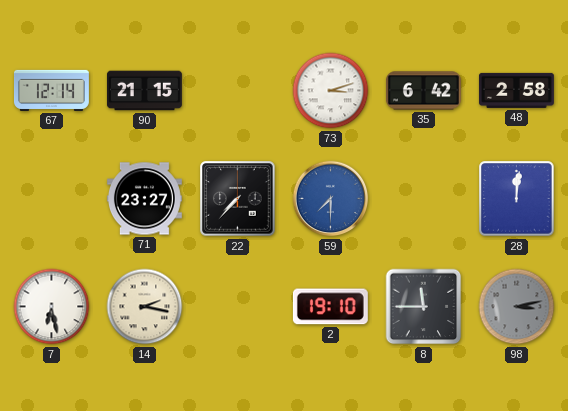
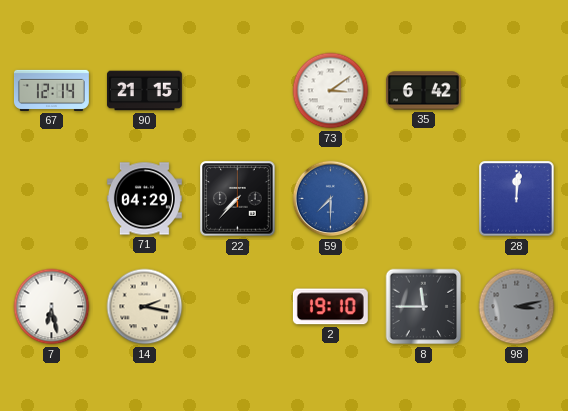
73: 3:12 -> 3:09
48: 2:58 -> none
71: 23:27 -> 04:29
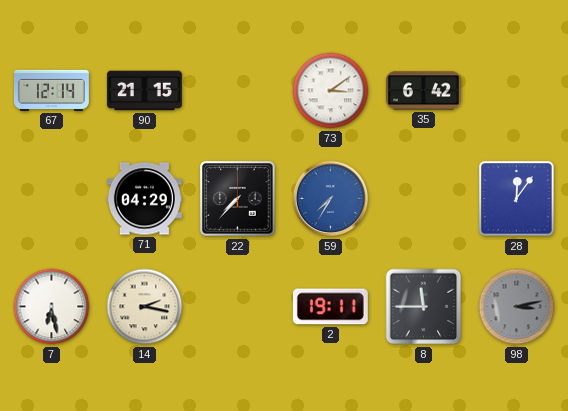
59: 7:30 -> 7:35
28: 12:01 -> 12:06
2: 19:10 -> 19:11
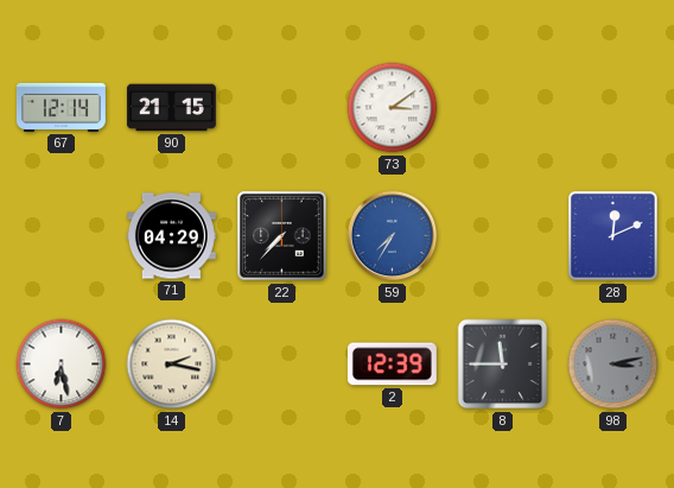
35: 6:42 -> none
28: 12:06 -> 12:11
2: 19:11 -> 12:39
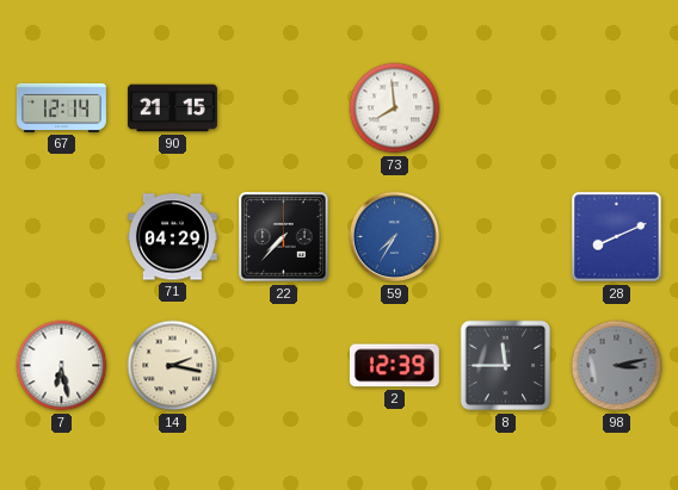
73: 3:09 -> 7:59
28: 12:11 -> 8:11
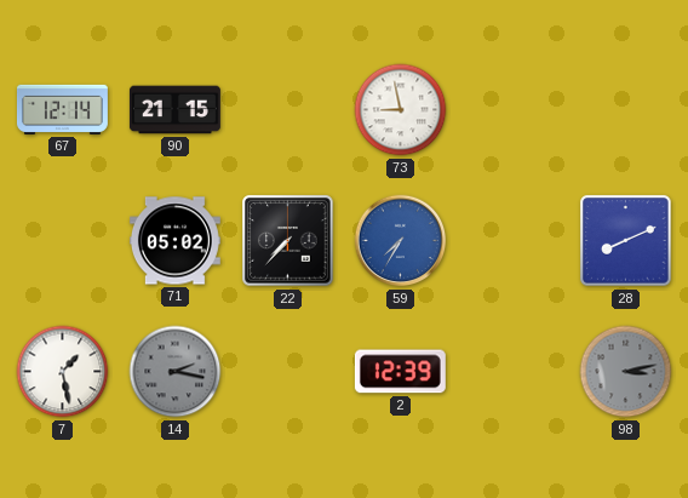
73: 7:59 -> 8:58
71: 04:29 -> 05:02
7: 6:28 -> 1:28
14 dial: cream -> grey
8: 11:45 -> none
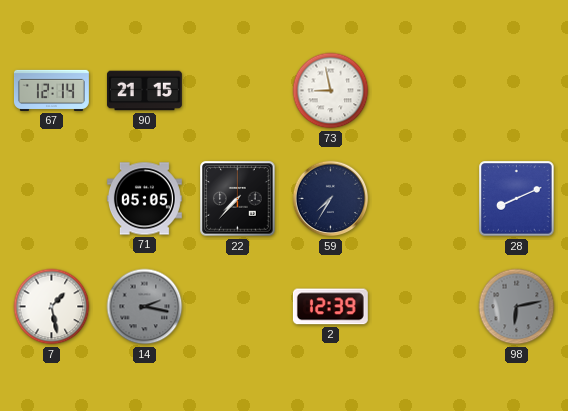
71: 05:02 -> 05:05
59 dial: blue -> navy
98: 3:13 -> 6:13
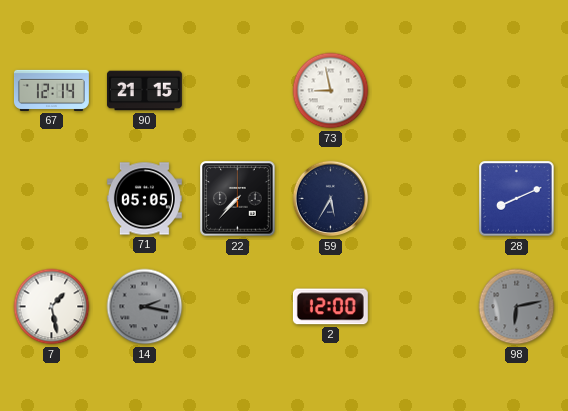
59: 7:35 -> 5:35
2: 12:39 -> 12:00
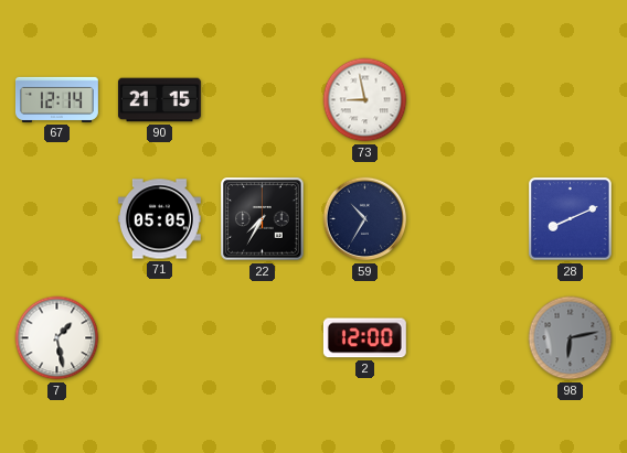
22: 7:37 -> 7:35
59: 5:35 -> 10:35
14: 2:17 -> none
